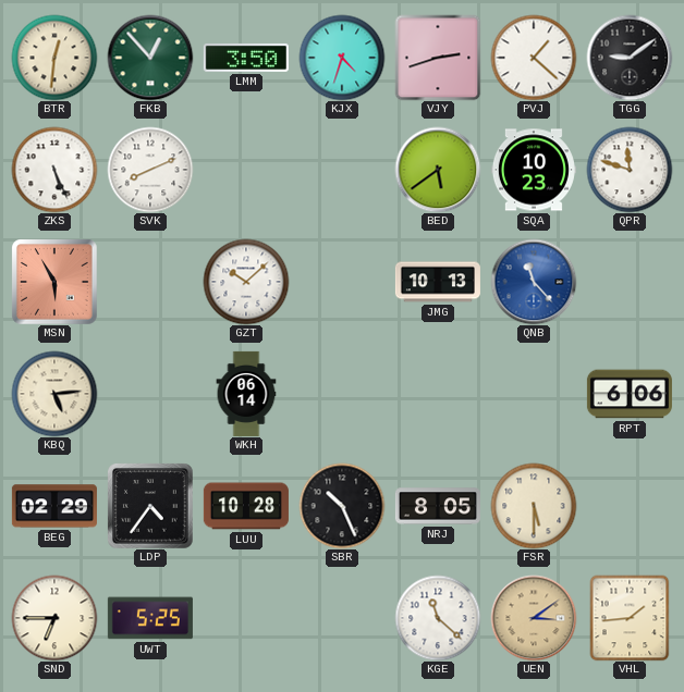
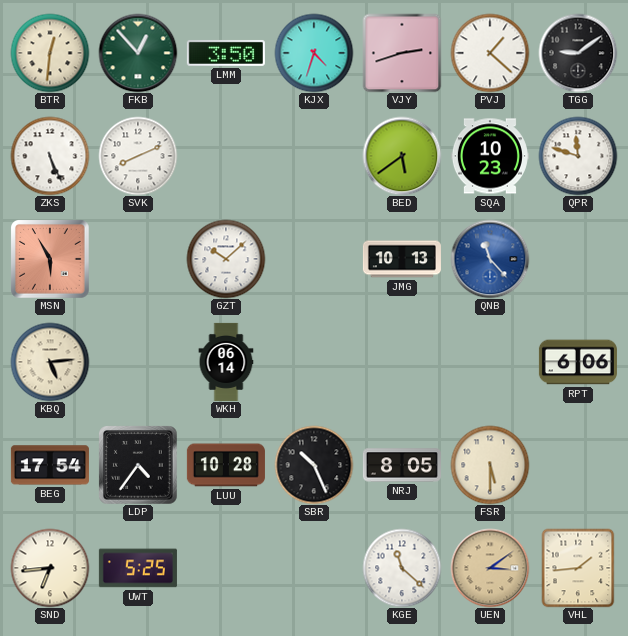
BEG: 02:29 -> 17:54
SND: 6:45 -> 6:44
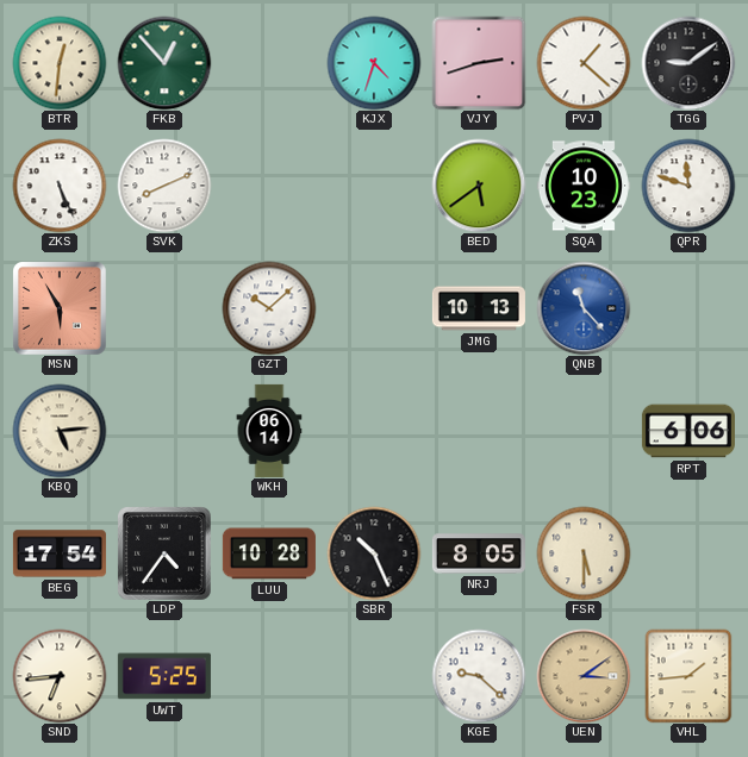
LMM: 3:50 -> none
KGE: 11:22 -> 9:22
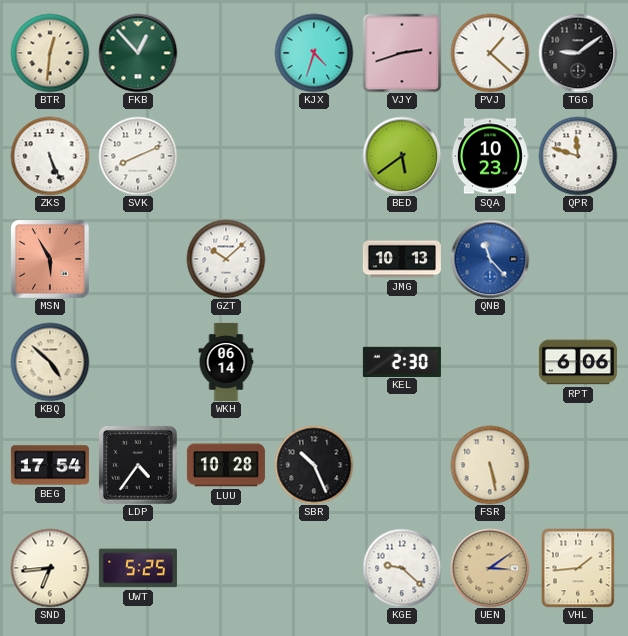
KBQ: 5:14 -> 4:52
KEL: none -> 2:30
NRJ: 8:05 -> none
FSR: 5:30 -> 5:28
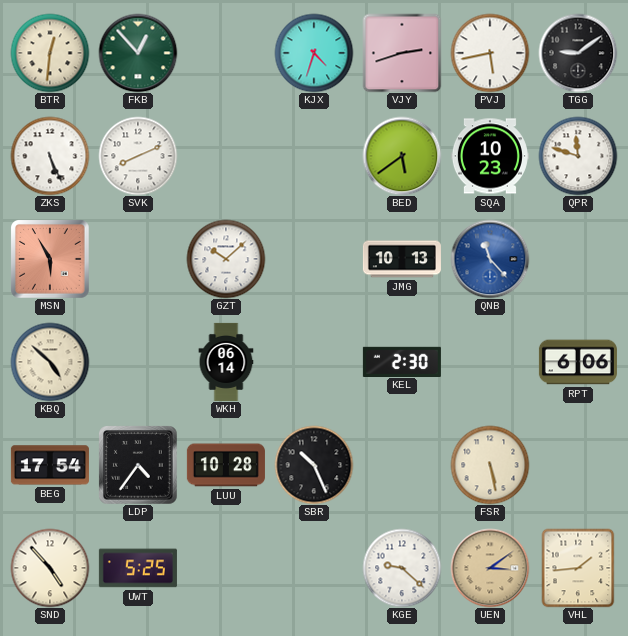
PVJ: 1:22 -> 5:43
SND: 6:44 -> 4:53
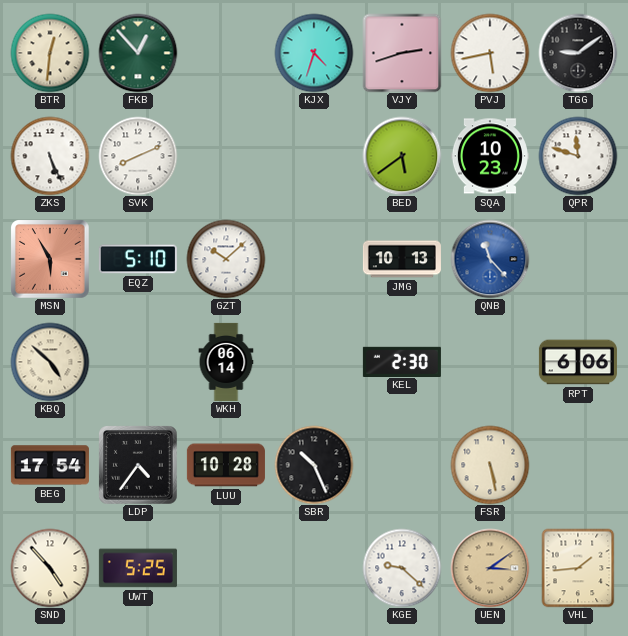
EQZ: none -> 5:10
